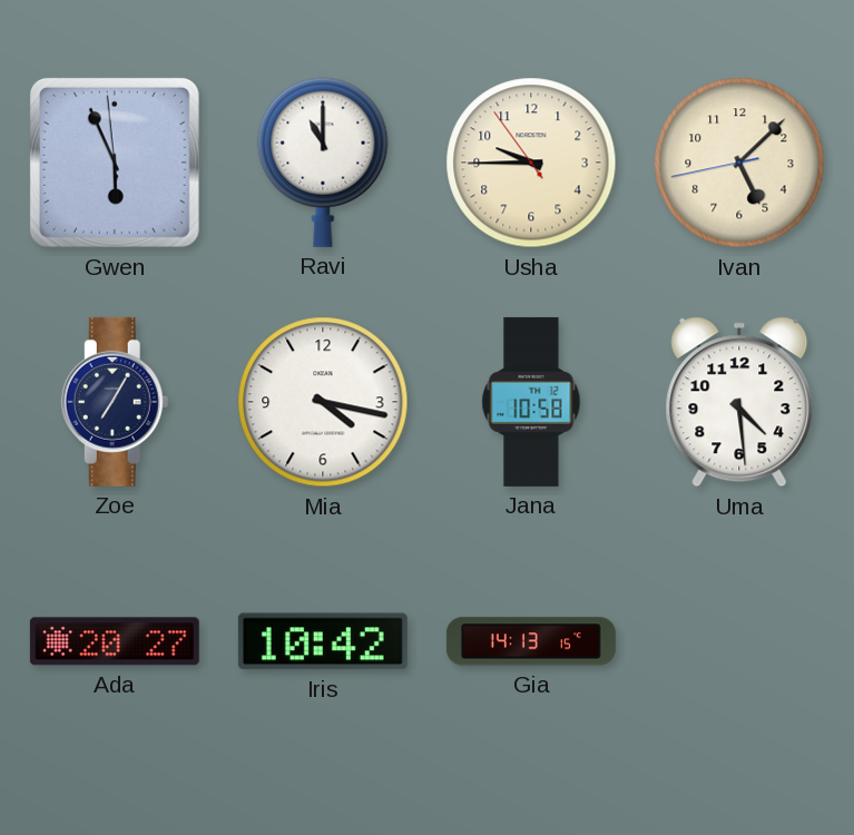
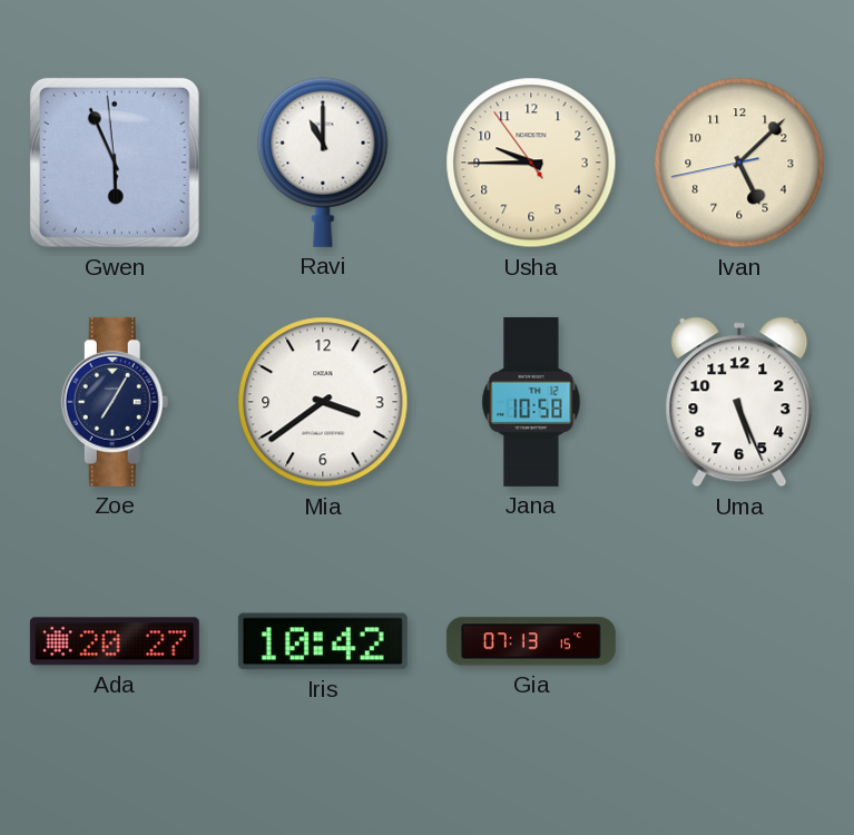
Mia: 4:17 -> 3:39
Uma: 4:29 -> 5:26
Gia: 14:13 -> 07:13
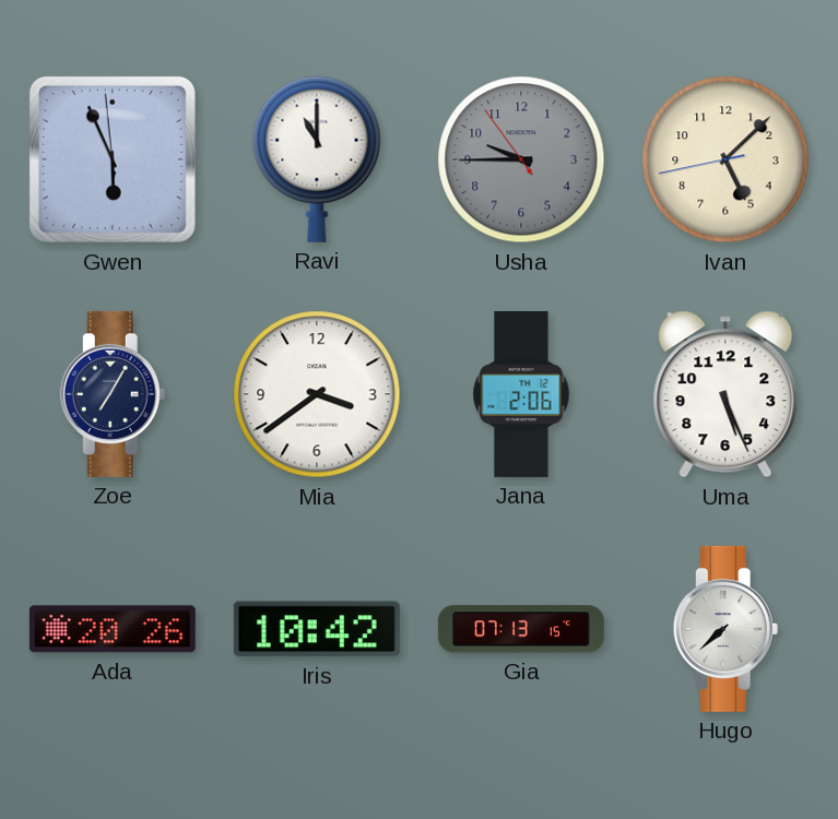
Usha dial: cream -> grey
Jana: 10:58 -> 2:06
Ada: 20:27 -> 20:26
Hugo: none -> 7:38
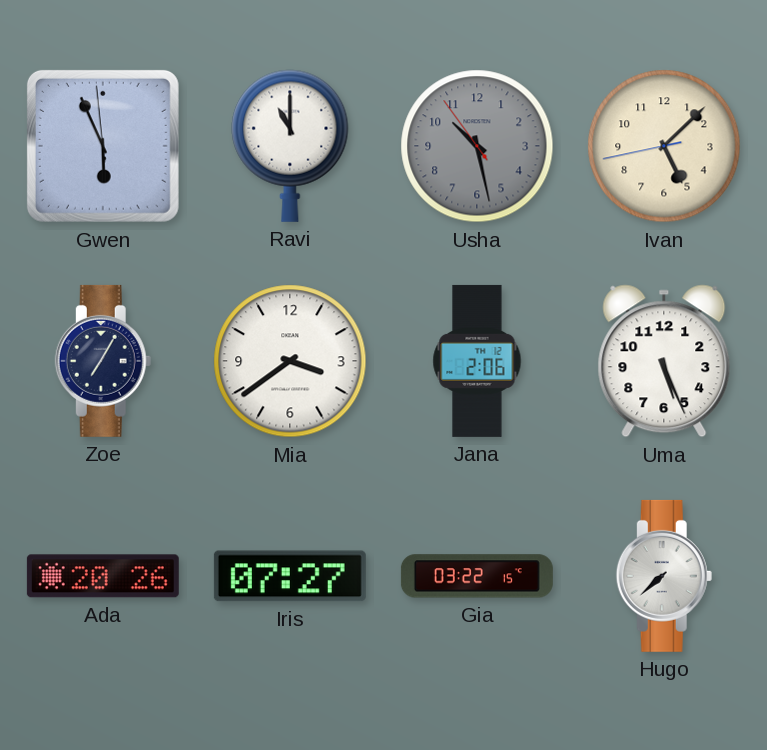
Usha: 9:44 -> 10:27
Iris: 10:42 -> 07:27
Gia: 07:13 -> 03:22
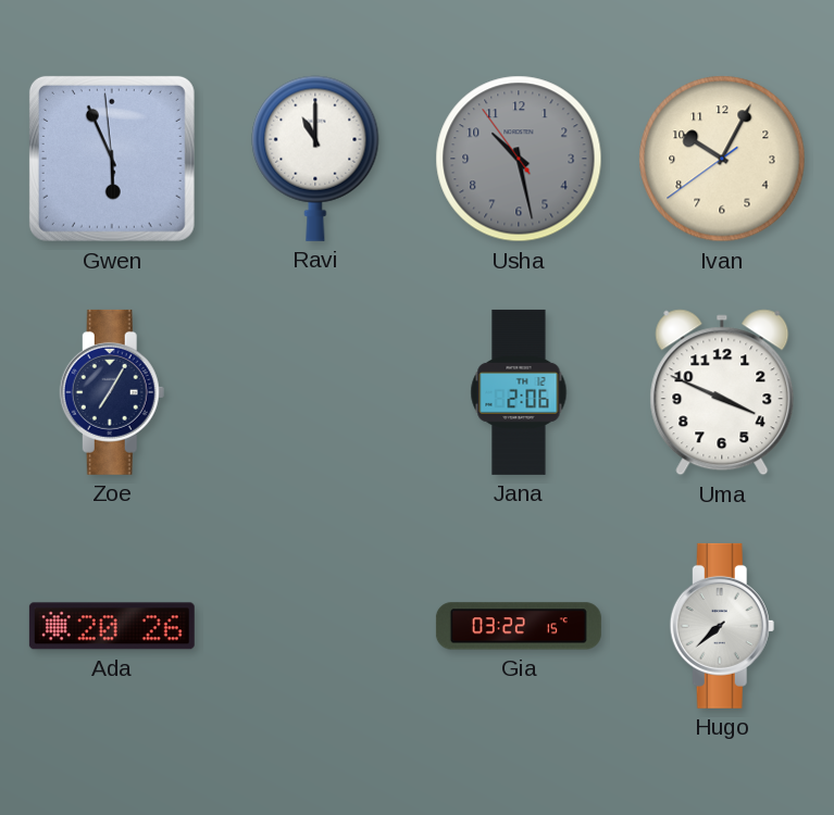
Ivan: 5:07 -> 10:04
Mia: 3:39 -> none
Uma: 5:26 -> 3:49
Iris: 07:27 -> none
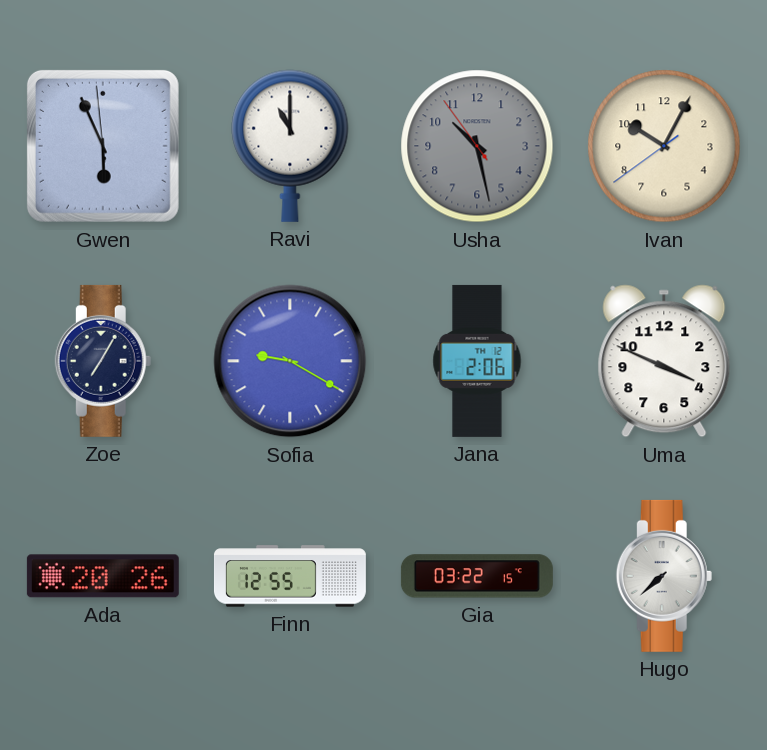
Sofia: none -> 9:20
Finn: none -> 12:55
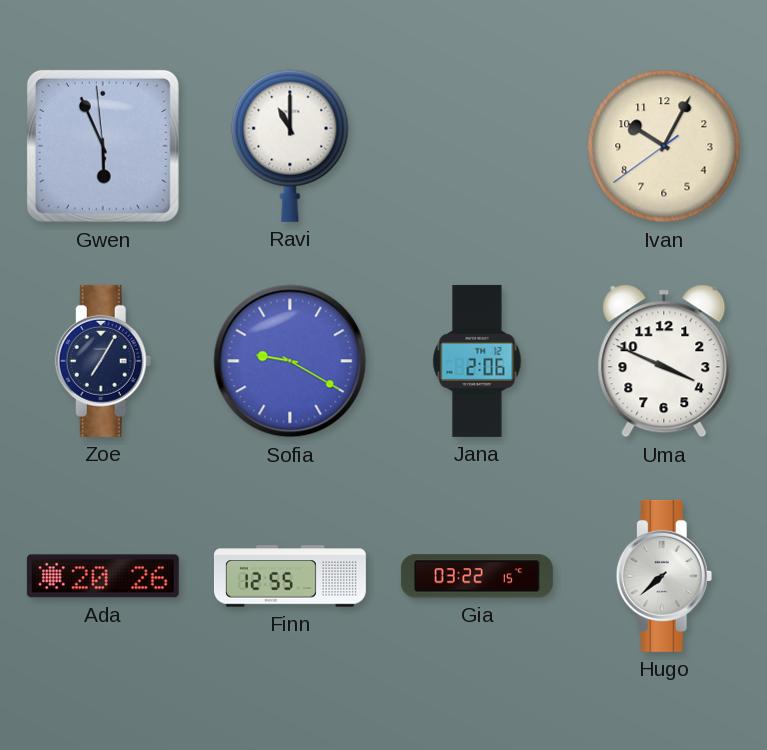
Usha: 10:27 -> none
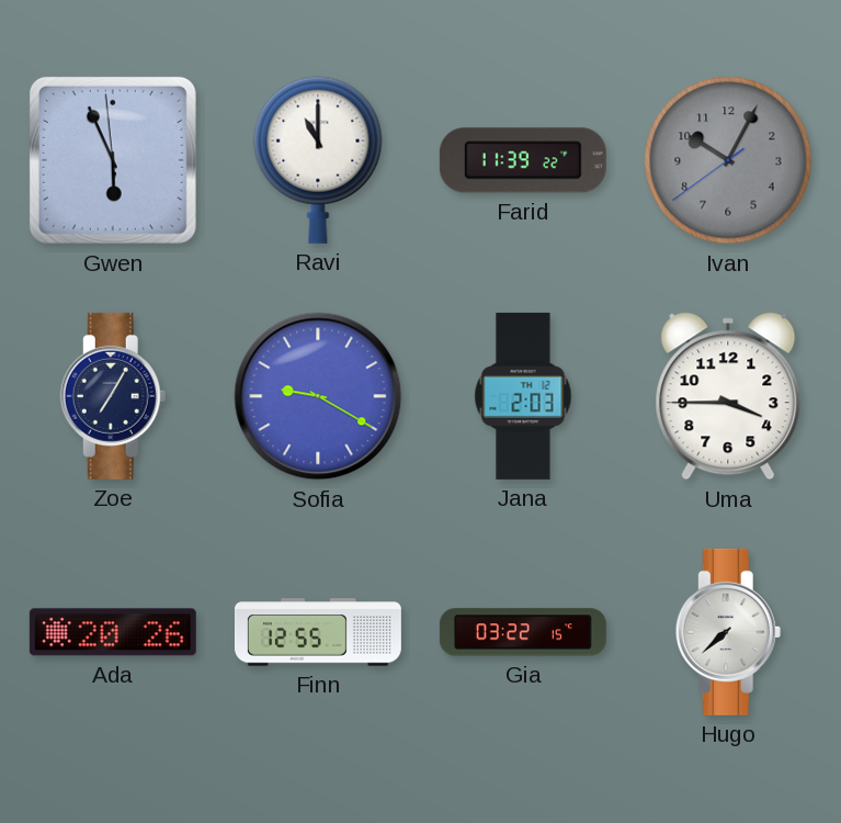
Farid: none -> 11:39
Ivan dial: cream -> grey
Jana: 2:06 -> 2:03
Uma: 3:49 -> 3:45
